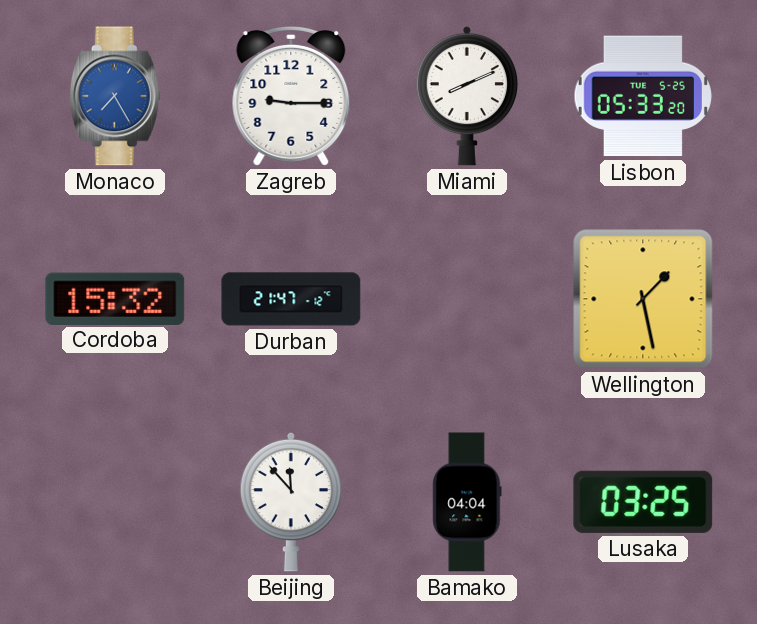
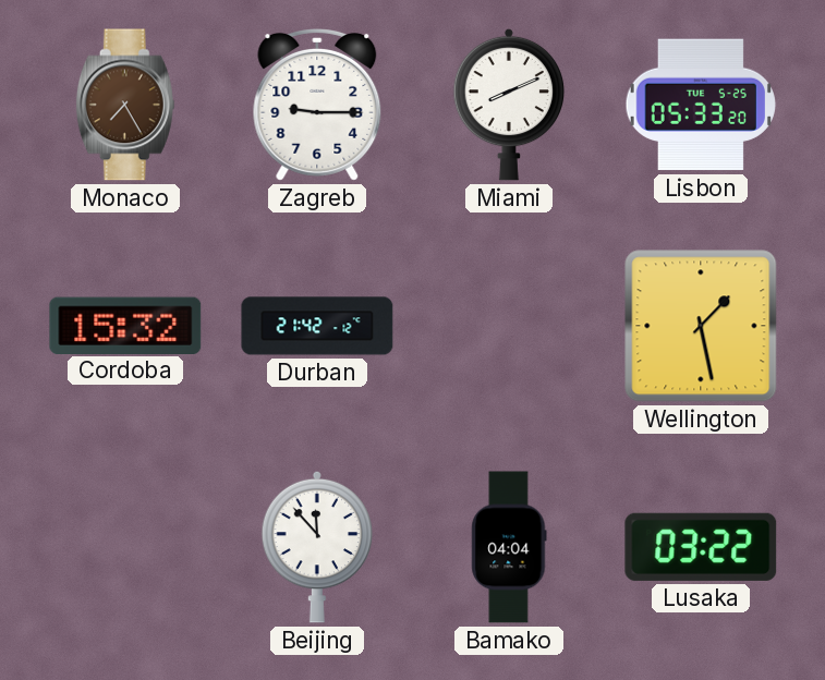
Monaco dial: blue -> brown
Durban: 21:47 -> 21:42
Lusaka: 03:25 -> 03:22
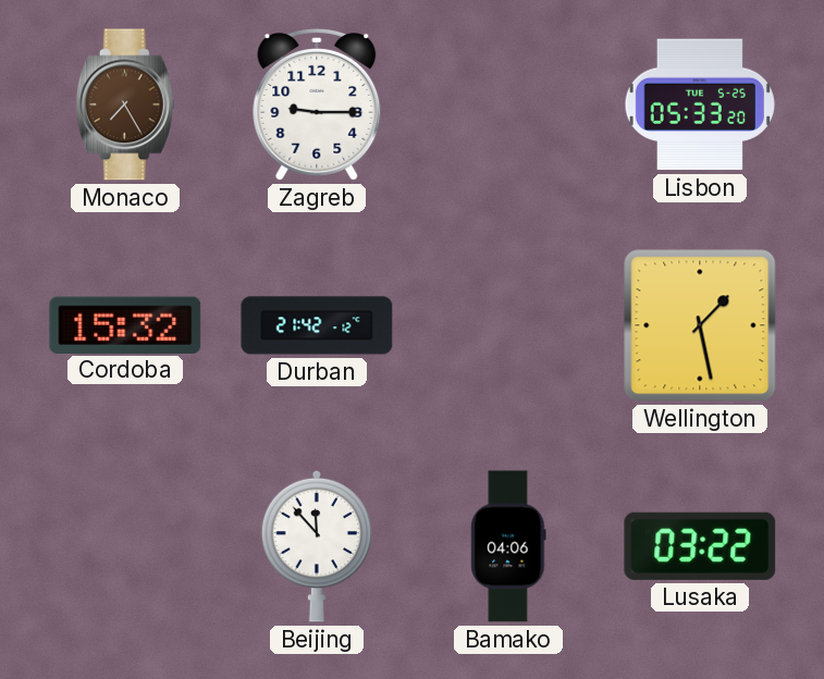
Miami: 8:11 -> none
Bamako: 04:04 -> 04:06
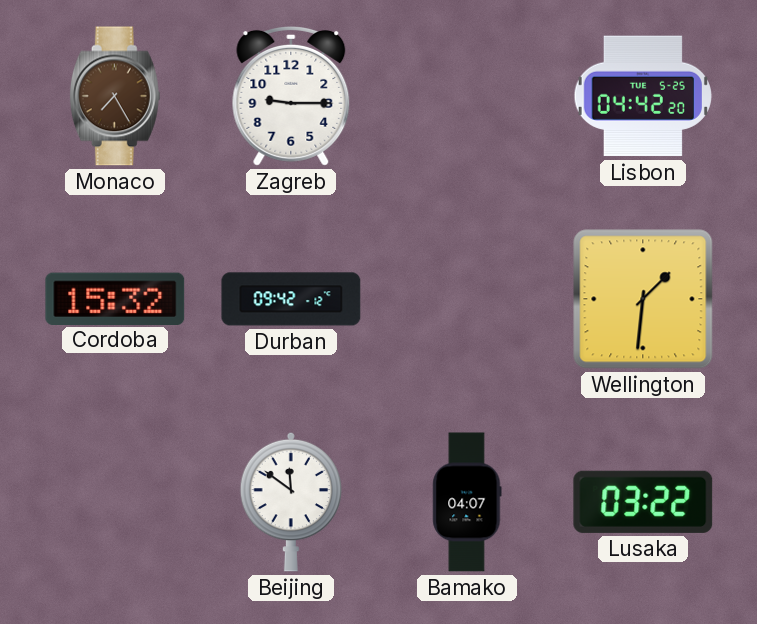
Lisbon: 05:33 -> 04:42
Durban: 21:42 -> 09:42
Wellington: 1:28 -> 1:31
Beijing: 11:53 -> 11:51
Bamako: 04:06 -> 04:07
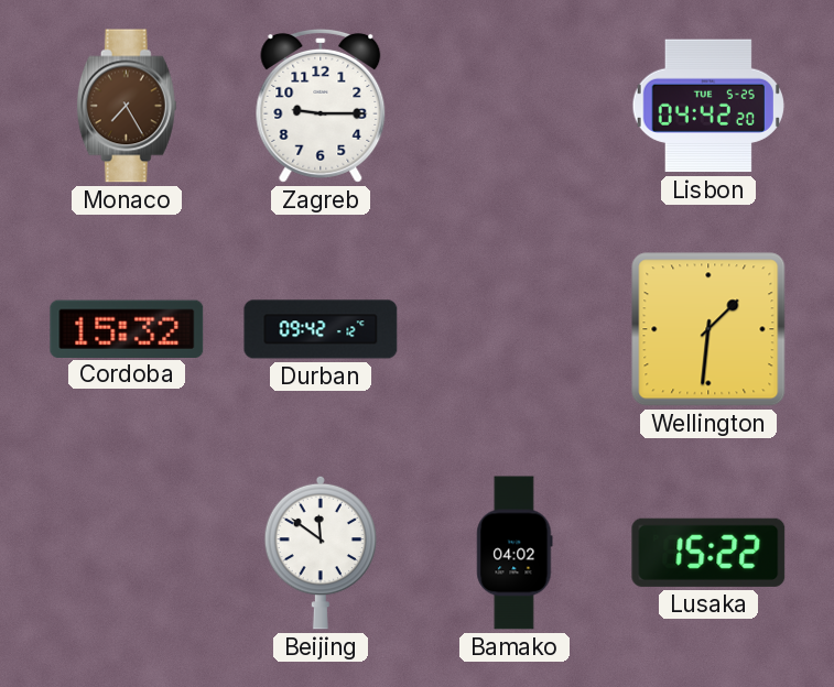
Bamako: 04:07 -> 04:02
Lusaka: 03:22 -> 15:22
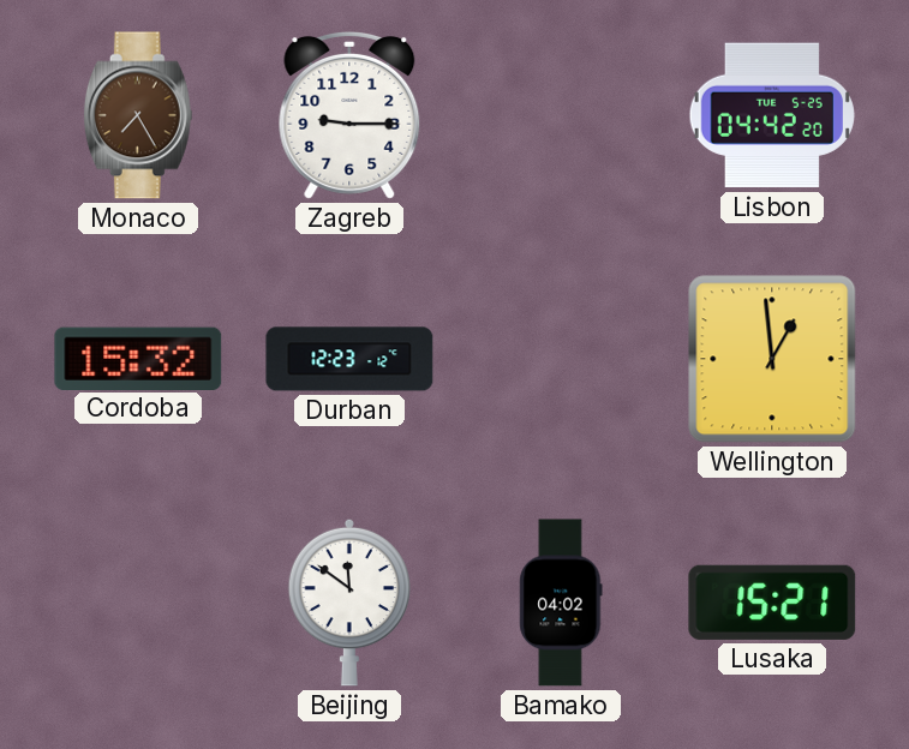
Durban: 09:42 -> 12:23
Wellington: 1:31 -> 12:59
Lusaka: 15:22 -> 15:21
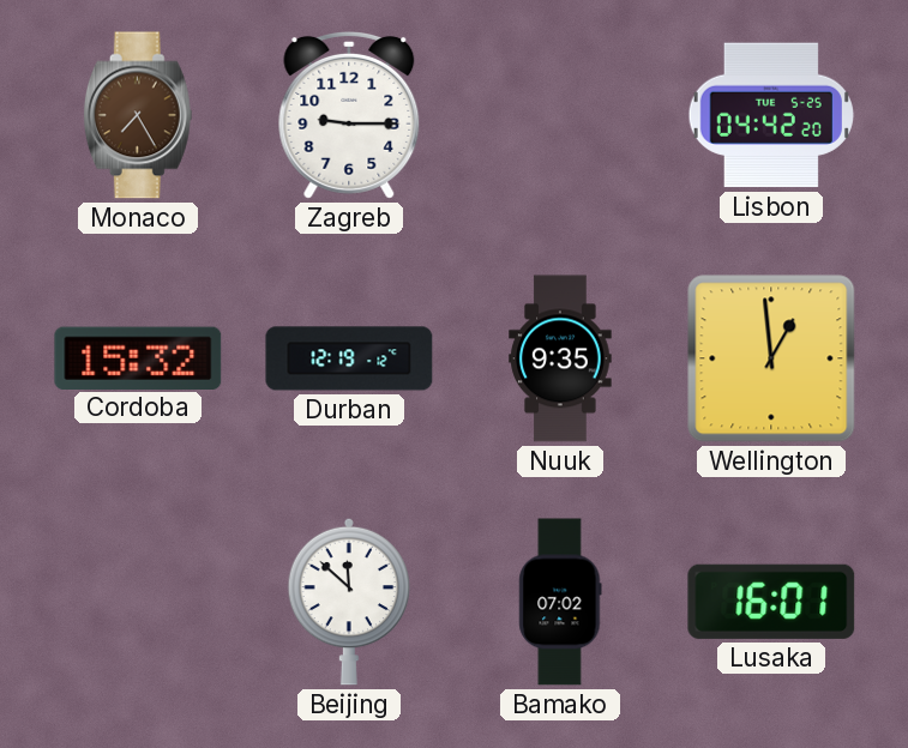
Durban: 12:23 -> 12:19
Nuuk: none -> 9:35
Beijing: 11:51 -> 11:52
Bamako: 04:02 -> 07:02
Lusaka: 15:21 -> 16:01
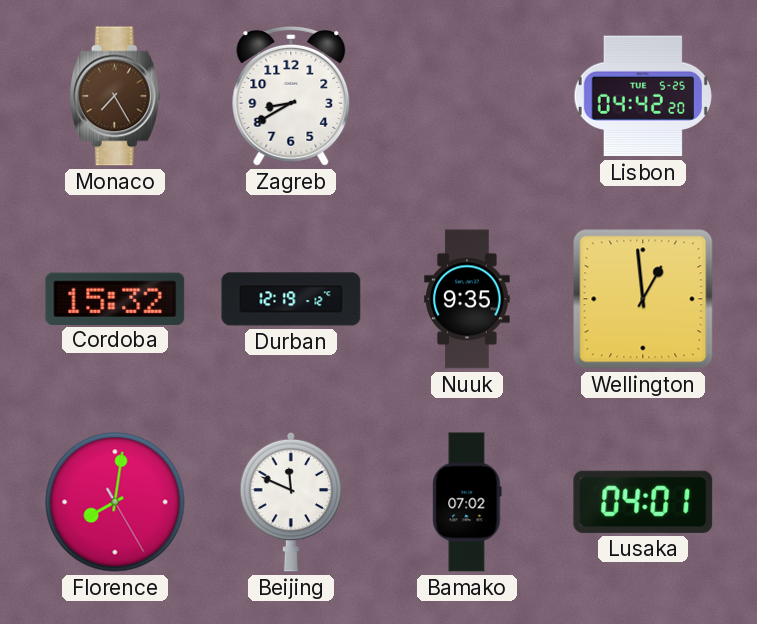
Zagreb: 9:15 -> 8:40
Florence: none -> 8:01
Beijing: 11:52 -> 11:49
Lusaka: 16:01 -> 04:01
